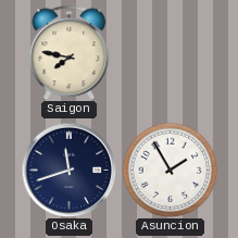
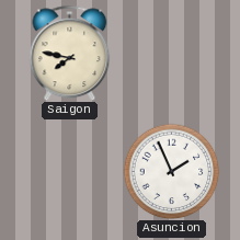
Osaka: 11:42 -> none
Asuncion: 1:55 -> 1:56
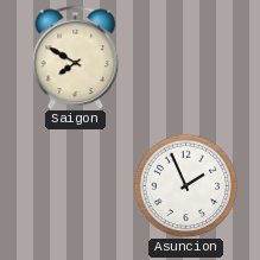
Saigon: 7:47 -> 7:50
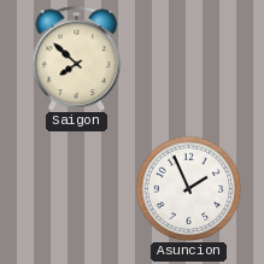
Saigon: 7:50 -> 7:52
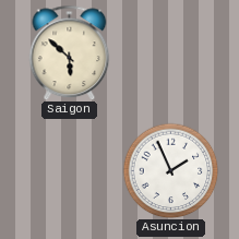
Saigon: 7:52 -> 5:52
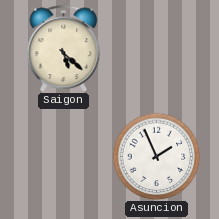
Saigon: 5:52 -> 5:22
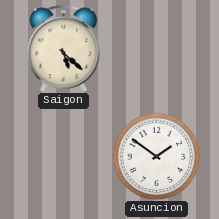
Asuncion: 1:56 -> 1:51
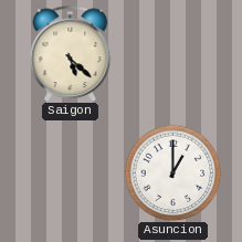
Asuncion: 1:51 -> 1:00
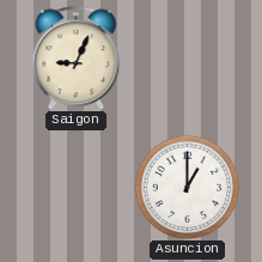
Saigon: 5:22 -> 9:04
